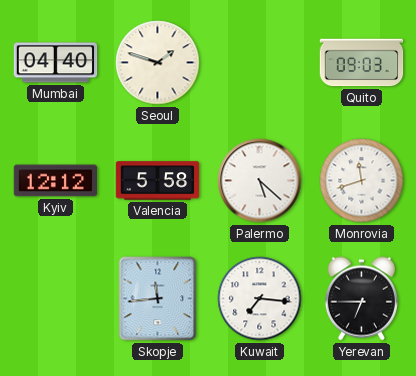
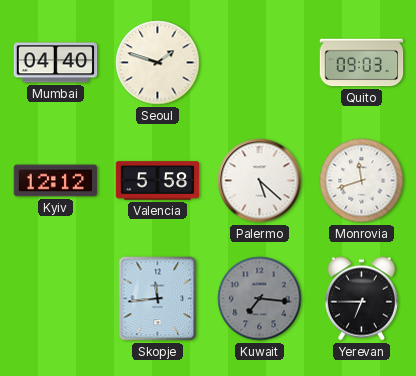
Kuwait dial: white -> grey
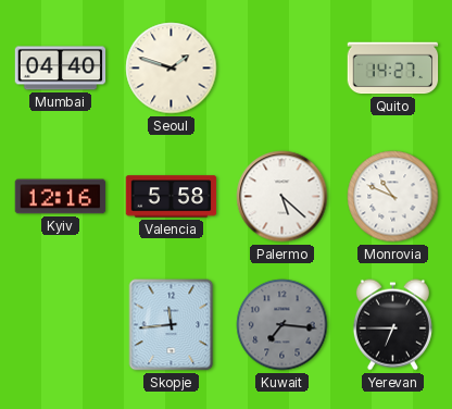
Quito: 09:03 -> 14:27
Kyiv: 12:12 -> 12:16
Monrovia: 11:42 -> 10:49
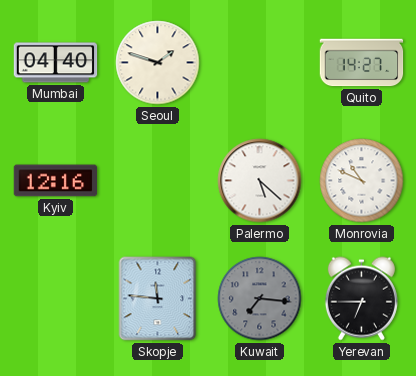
Valencia: 5:58 -> none
Skopje: 11:44 -> 11:46
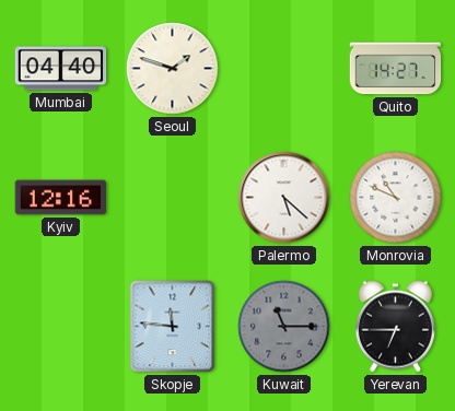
Kuwait: 7:16 -> 11:15
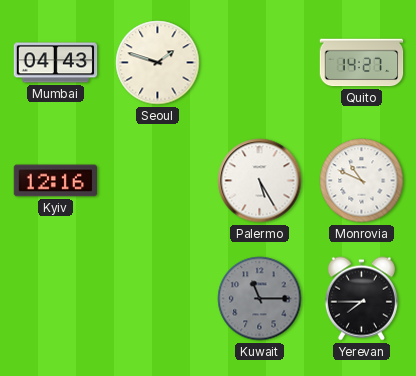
Mumbai: 04:40 -> 04:43
Palermo: 5:22 -> 5:25
Skopje: 11:46 -> none
Yerevan: 6:45 -> 7:45
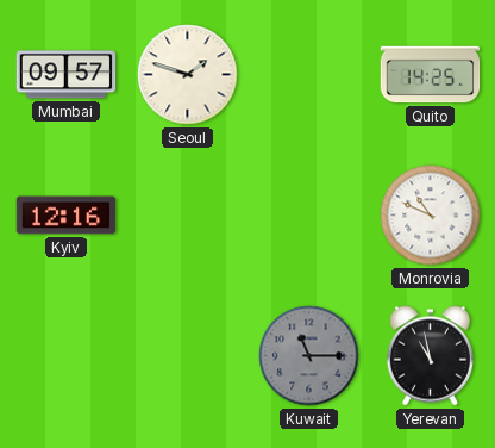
Mumbai: 04:43 -> 09:57
Quito: 14:27 -> 14:25
Palermo: 5:25 -> none
Yerevan: 7:45 -> 10:58
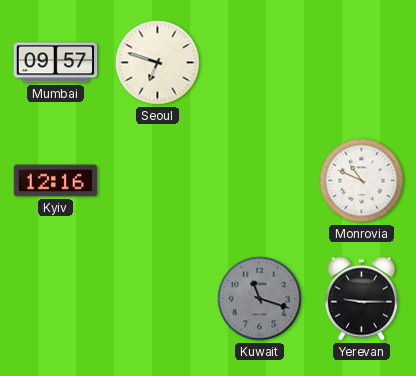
Seoul: 1:48 -> 6:48
Quito: 14:25 -> none
Kuwait: 11:15 -> 11:18
Yerevan: 10:58 -> 9:15
